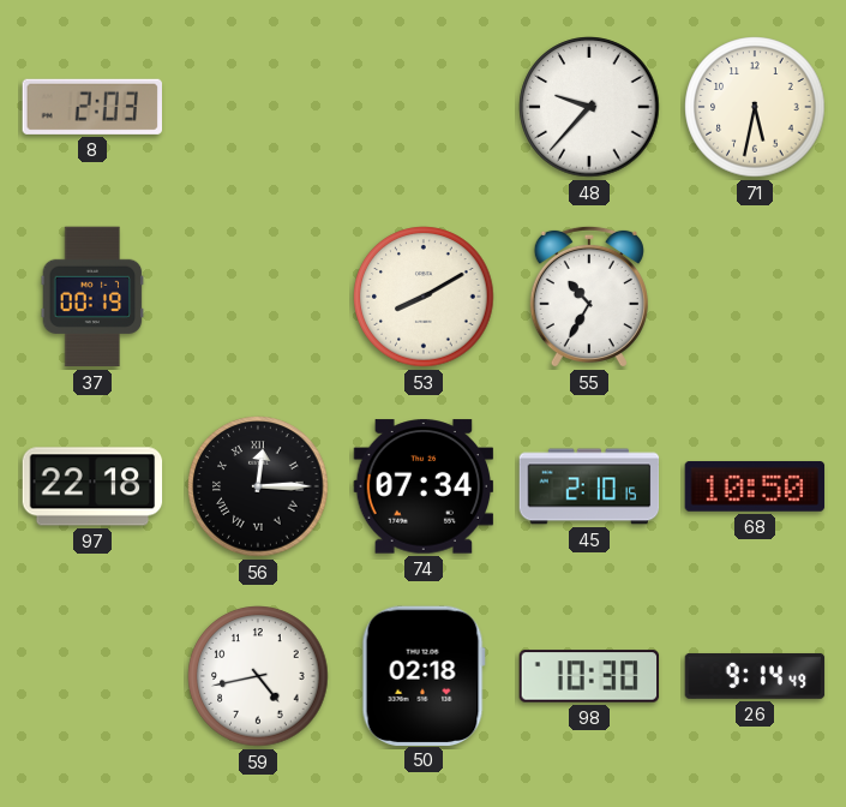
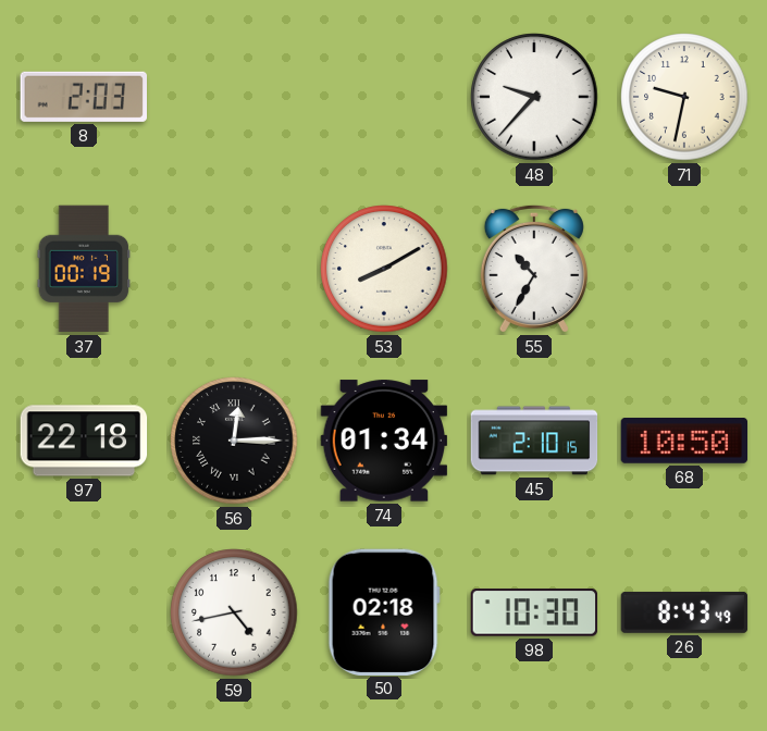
71: 5:32 -> 9:32
74: 07:34 -> 01:34
26: 9:14 -> 8:43
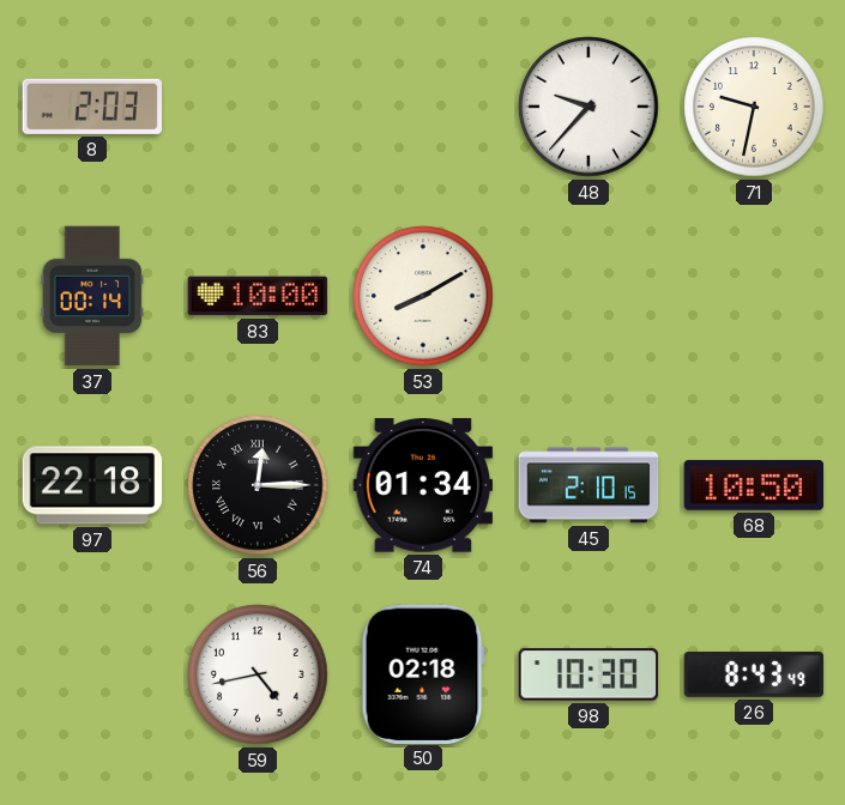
37: 00:19 -> 00:14
83: none -> 10:00
55: 10:35 -> none
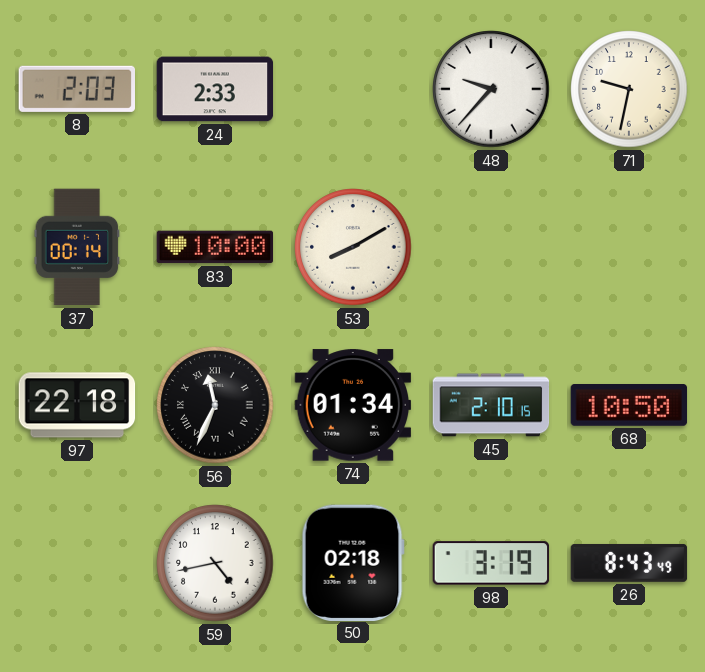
24: none -> 2:33
56: 12:15 -> 11:34
98: 10:30 -> 3:19
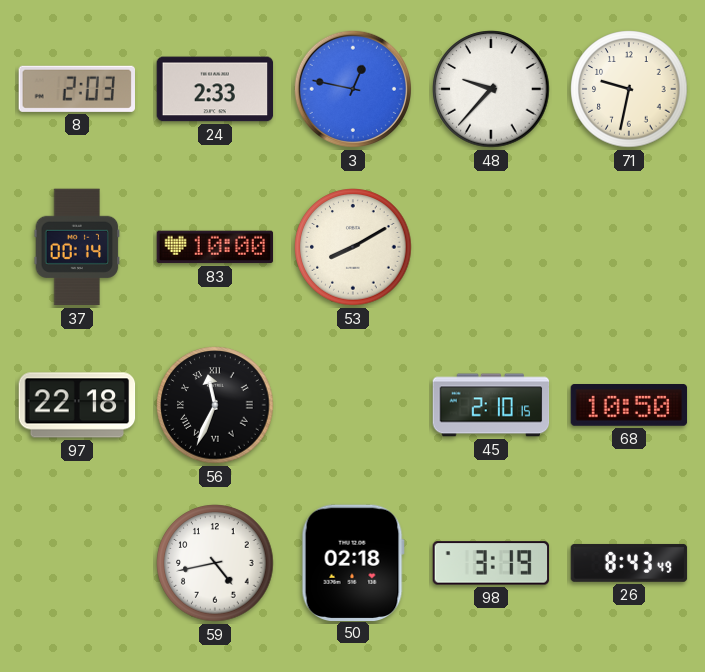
3: none -> 12:47
74: 01:34 -> none
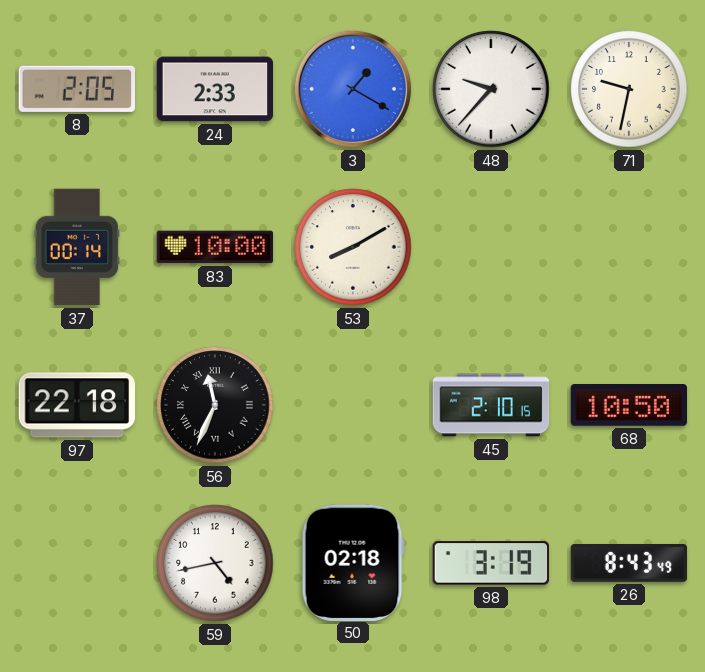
8: 2:03 -> 2:05
3: 12:47 -> 1:20
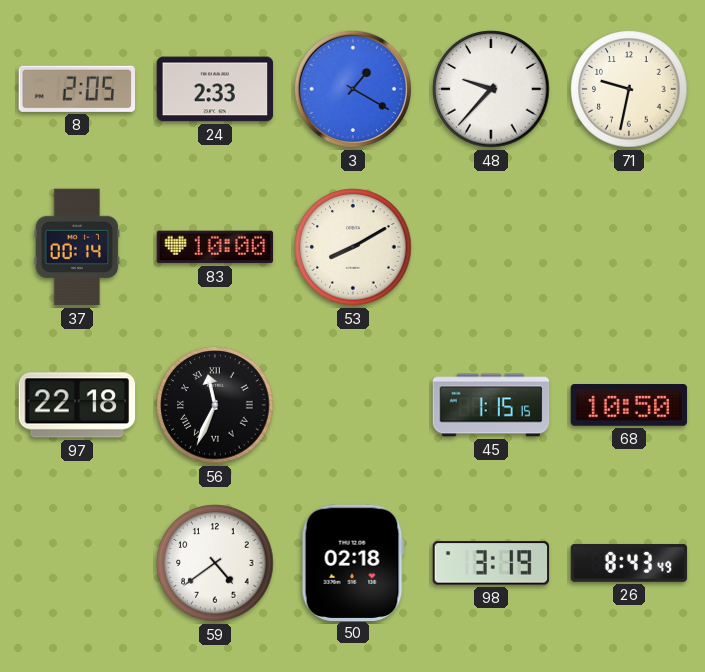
45: 2:10 -> 1:15
59: 4:43 -> 4:39
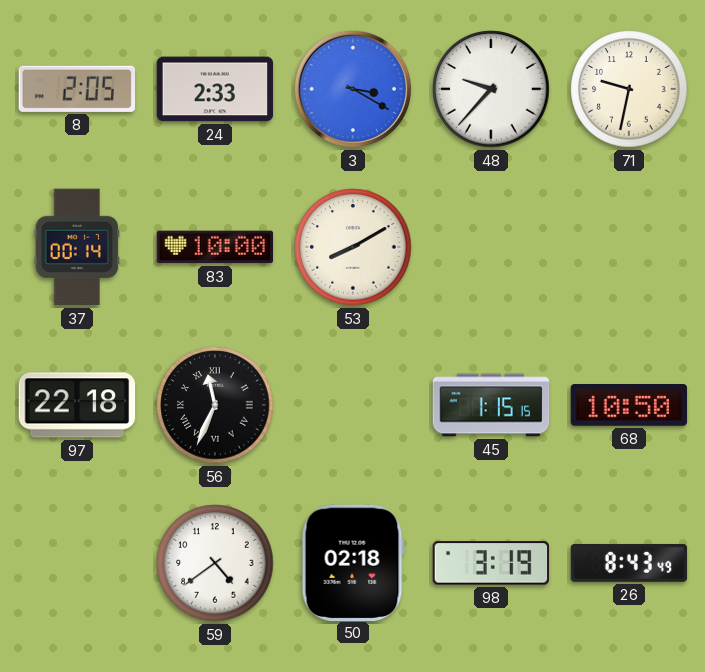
3: 1:20 -> 3:20
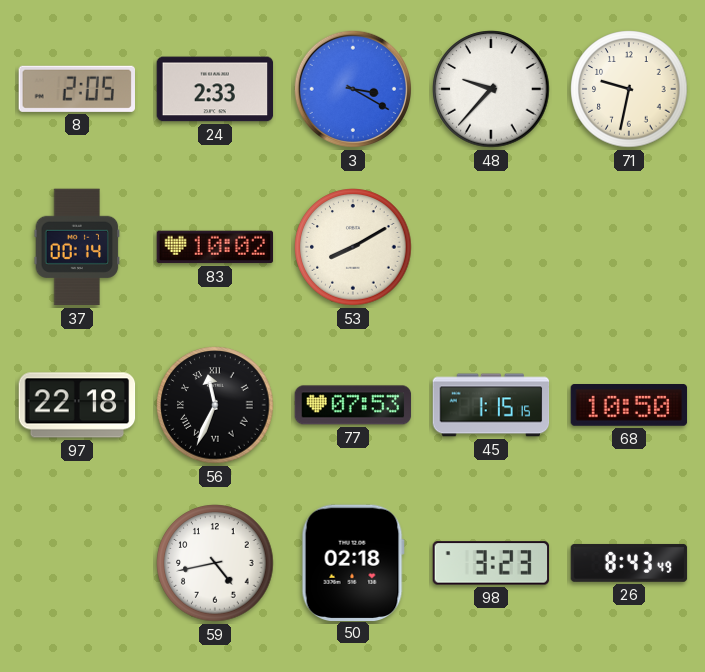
83: 10:00 -> 10:02
77: none -> 07:53
59: 4:39 -> 4:43
98: 3:19 -> 3:23
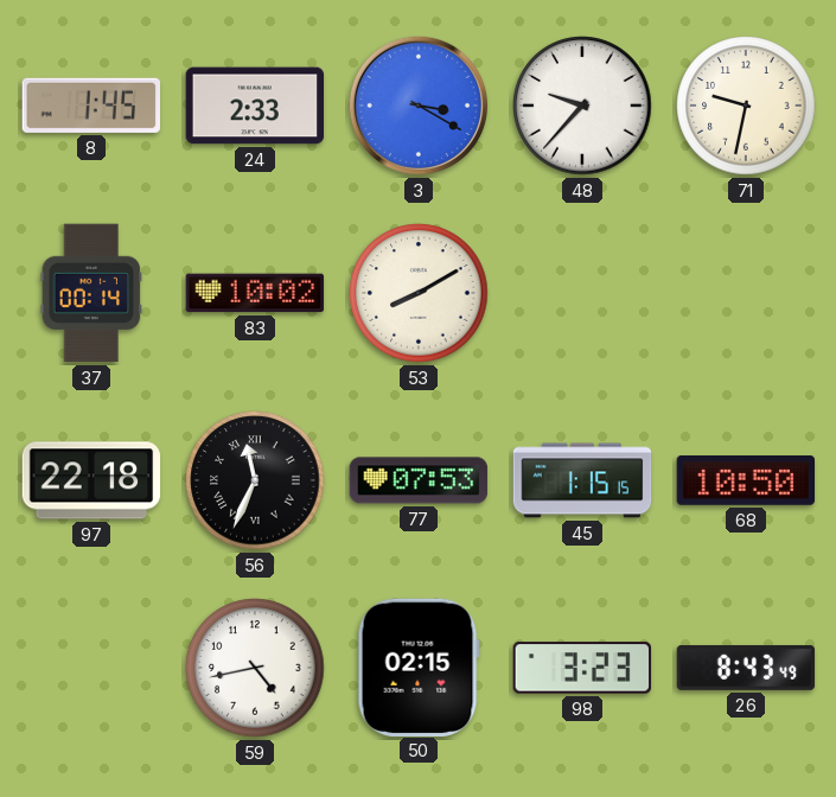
8: 2:05 -> 1:45
50: 02:18 -> 02:15
